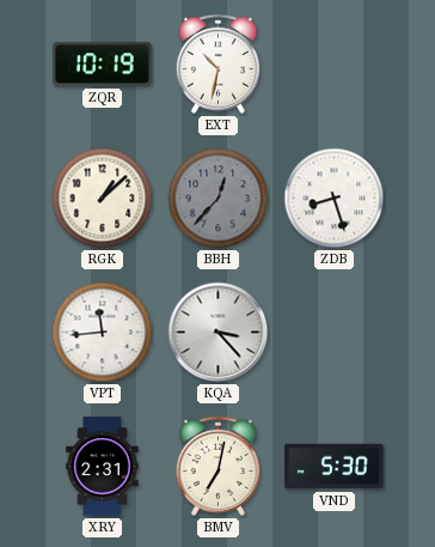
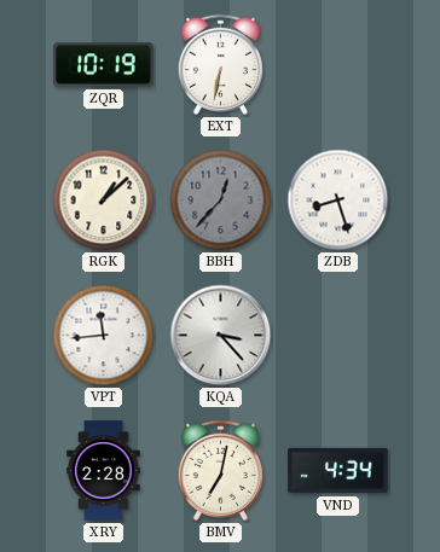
EXT: 10:32 -> 6:32
XRY: 2:31 -> 2:28
VND: 5:30 -> 4:34
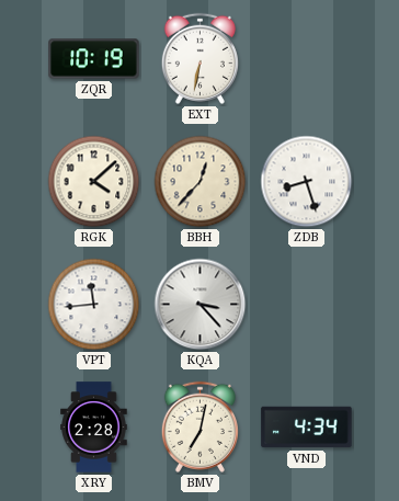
RGK: 1:08 -> 4:08
BBH dial: grey -> cream
